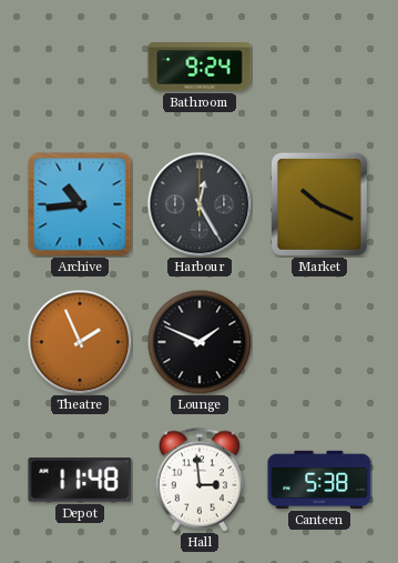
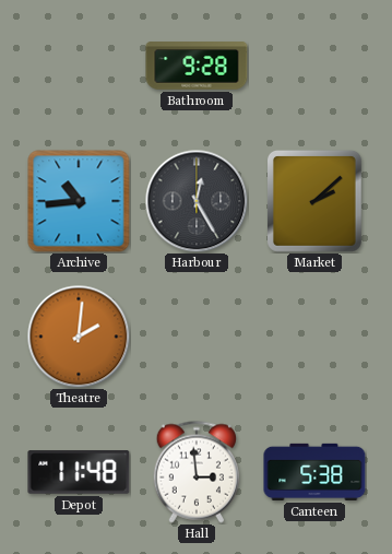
Bathroom: 9:24 -> 9:28
Market: 10:19 -> 2:08
Theatre: 1:56 -> 2:01
Lounge: 1:49 -> none
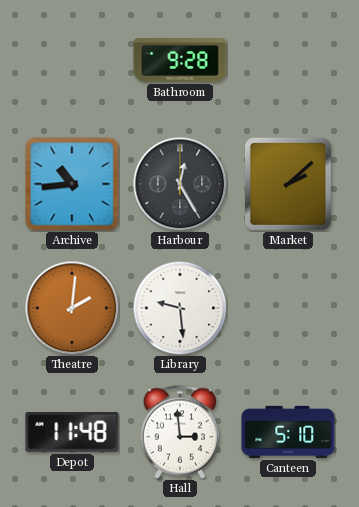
Library: none -> 9:29
Canteen: 5:38 -> 5:10
